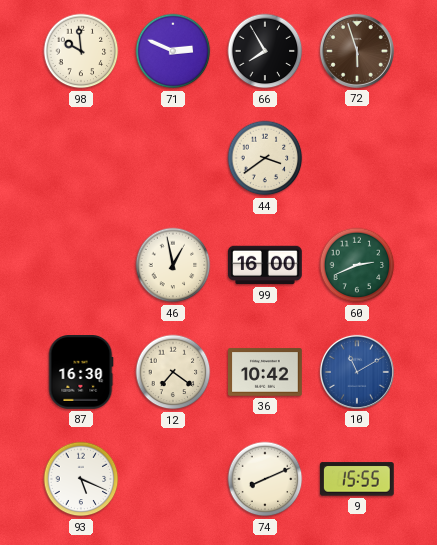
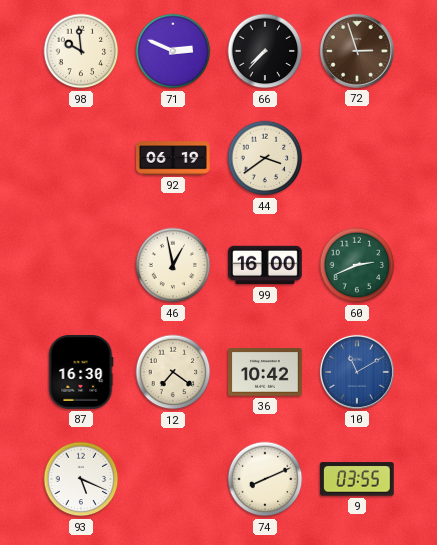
66: 7:55 -> 7:37
72: 5:57 -> 2:57
92: none -> 06:19
9: 15:55 -> 03:55
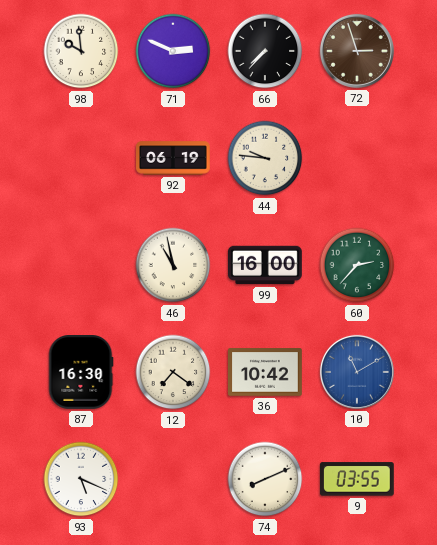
44: 3:39 -> 9:46
46: 12:58 -> 10:58
60: 2:41 -> 2:37
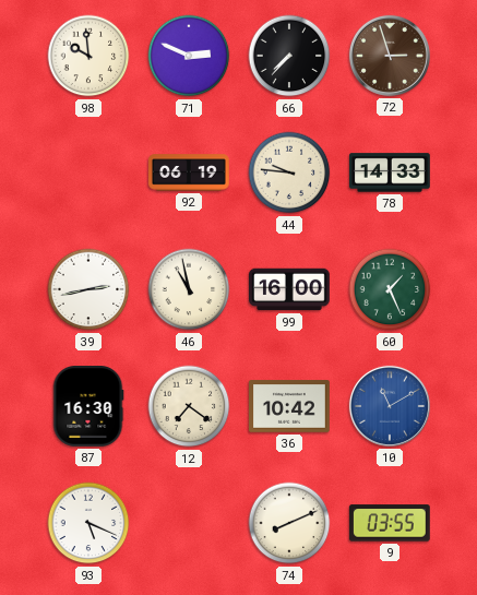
78: none -> 14:33
39: none -> 2:43
60: 2:37 -> 1:26
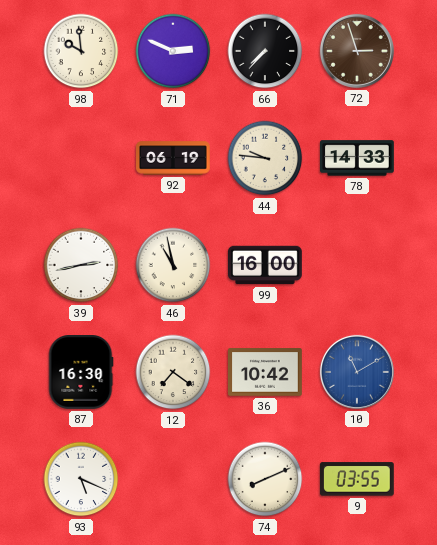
60: 1:26 -> none
